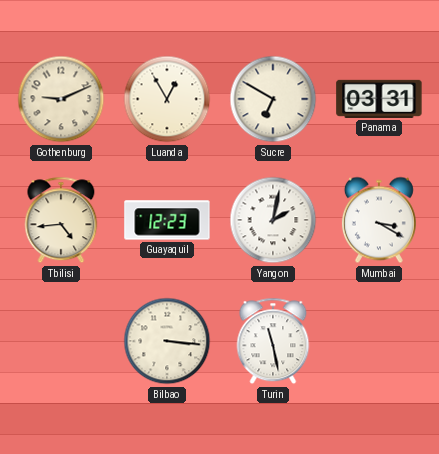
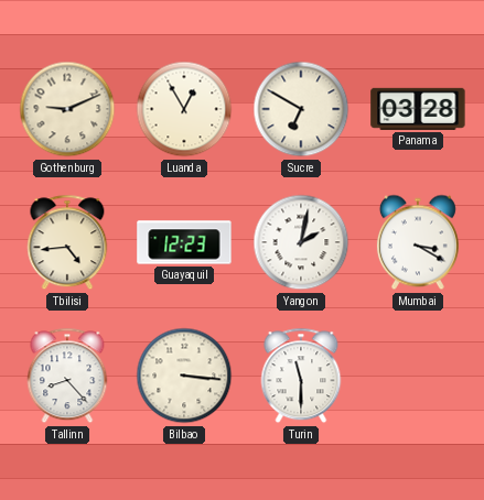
Panama: 03:31 -> 03:28
Tallinn: none -> 8:23
Turin: 11:28 -> 11:30
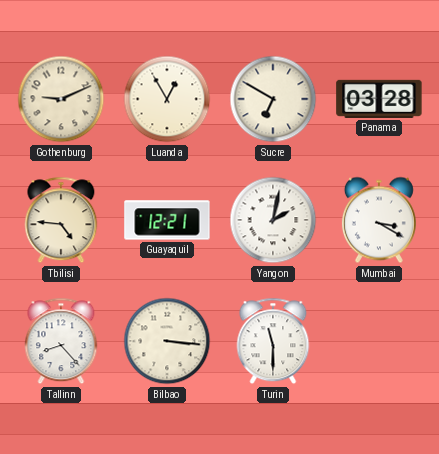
Tbilisi: 4:44 -> 4:46
Guayaquil: 12:23 -> 12:21
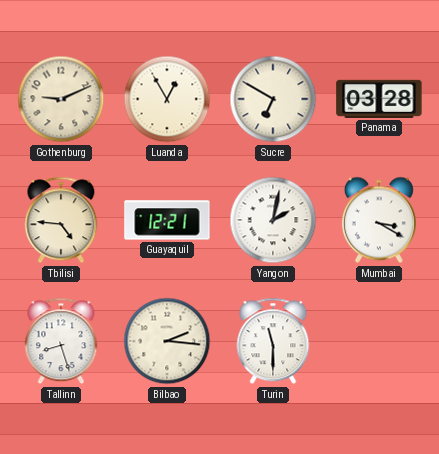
Tallinn: 8:23 -> 8:27
Bilbao: 3:16 -> 2:16
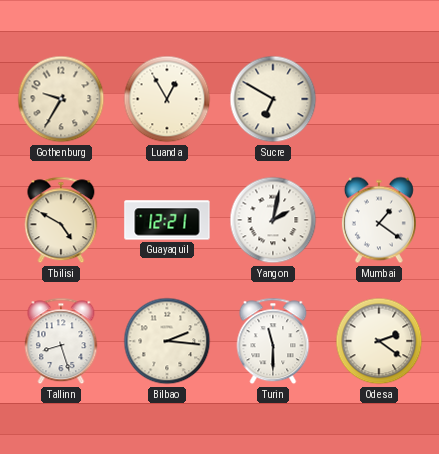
Gothenburg: 9:11 -> 9:35
Panama: 03:28 -> none
Tbilisi: 4:46 -> 4:50
Mumbai: 3:20 -> 1:21
Odesa: none -> 2:21
